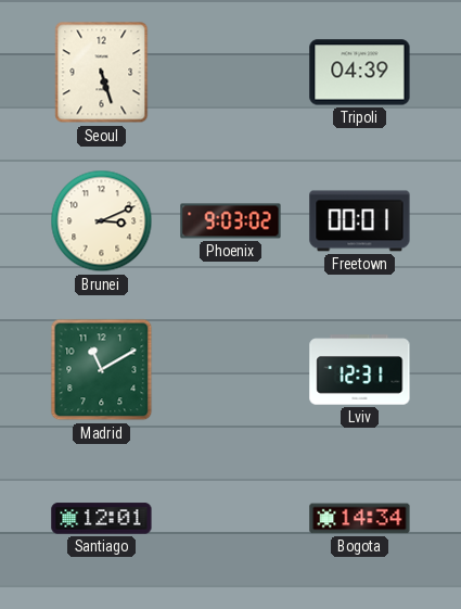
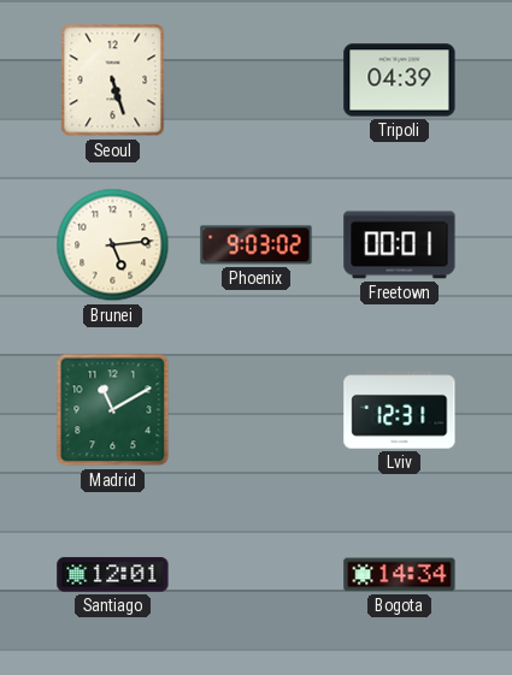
Brunei: 3:11 -> 5:14
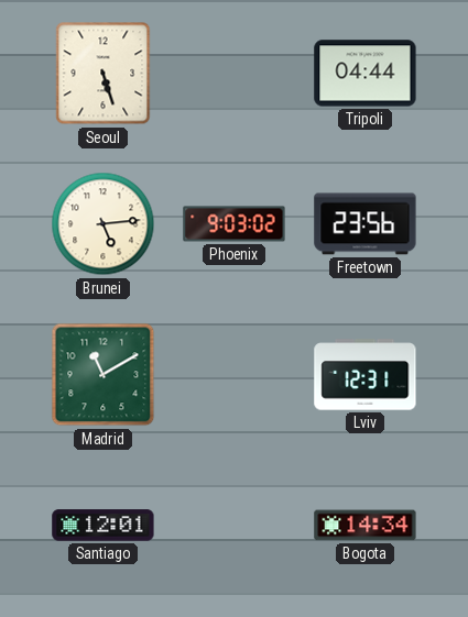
Tripoli: 04:39 -> 04:44
Freetown: 00:01 -> 23:56
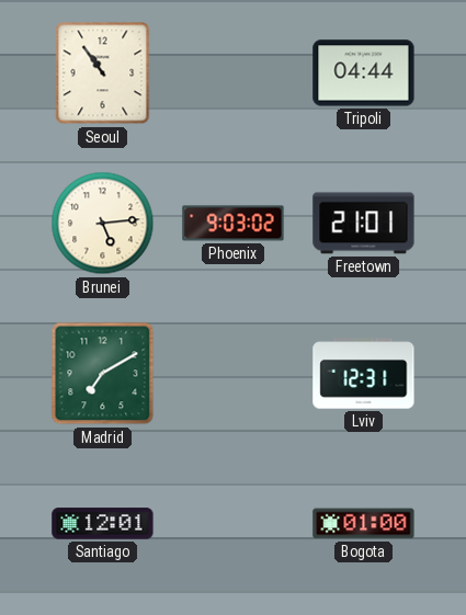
Seoul: 5:27 -> 10:54
Freetown: 23:56 -> 21:01
Madrid: 11:10 -> 7:10
Bogota: 14:34 -> 01:00
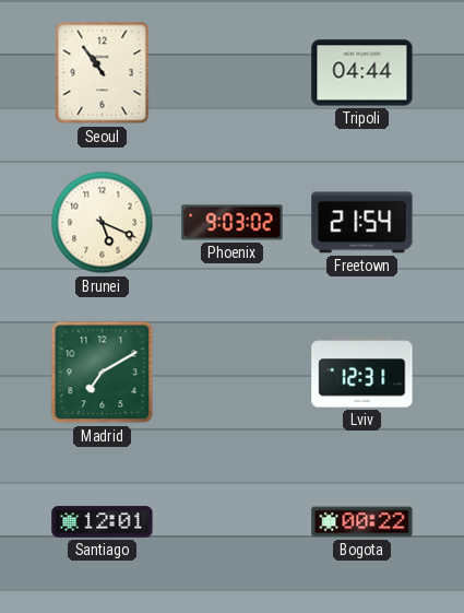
Brunei: 5:14 -> 5:19
Freetown: 21:01 -> 21:54
Bogota: 01:00 -> 00:22
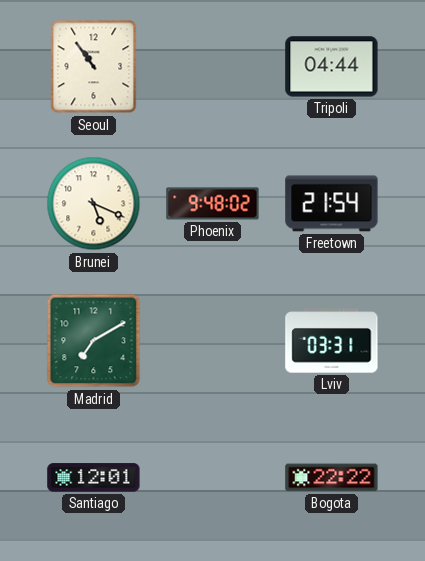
Phoenix: 9:03 -> 9:48
Lviv: 12:31 -> 03:31
Bogota: 00:22 -> 22:22
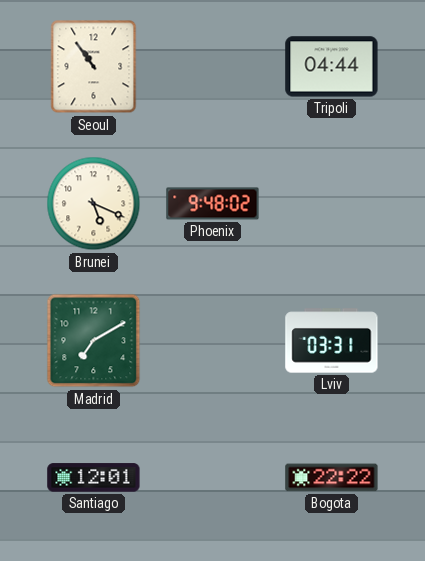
Freetown: 21:54 -> none
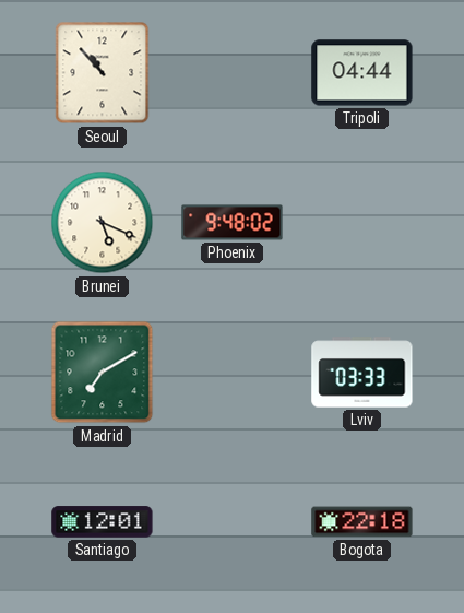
Seoul: 10:54 -> 10:53
Lviv: 03:31 -> 03:33
Bogota: 22:22 -> 22:18
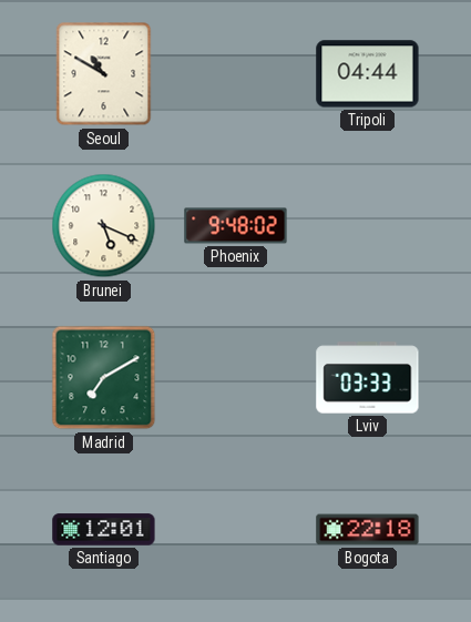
Seoul: 10:53 -> 10:50
